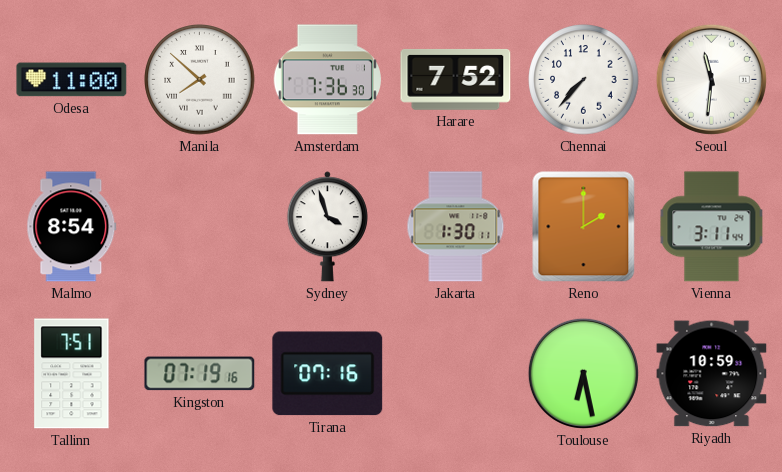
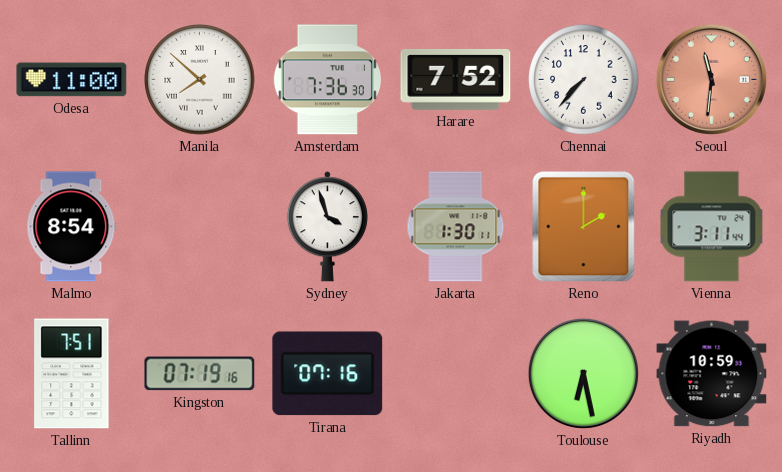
Seoul dial: white -> salmon
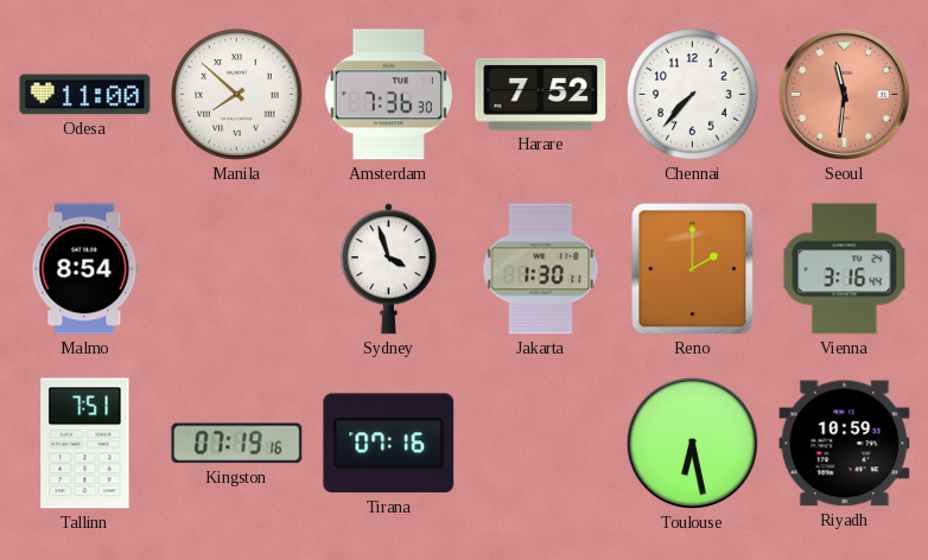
Vienna: 3:11 -> 3:16
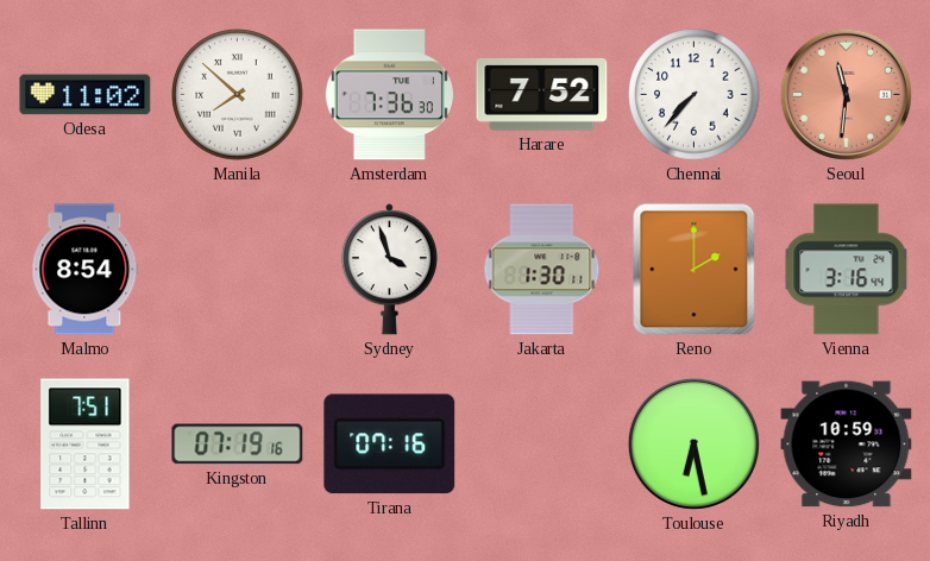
Odesa: 11:00 -> 11:02
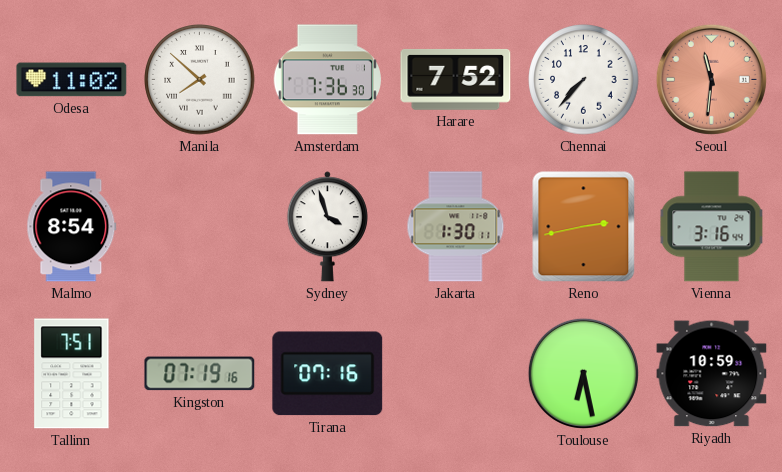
Reno: 2:00 -> 2:43
